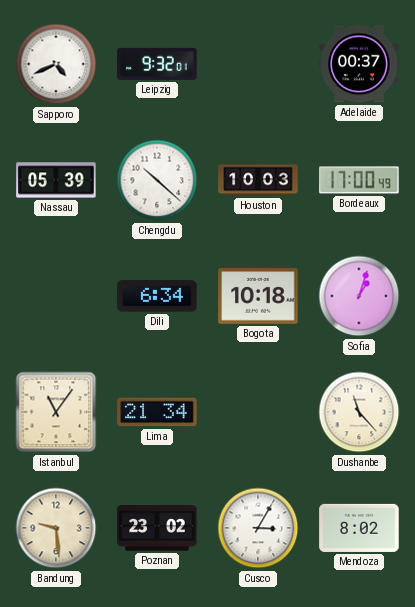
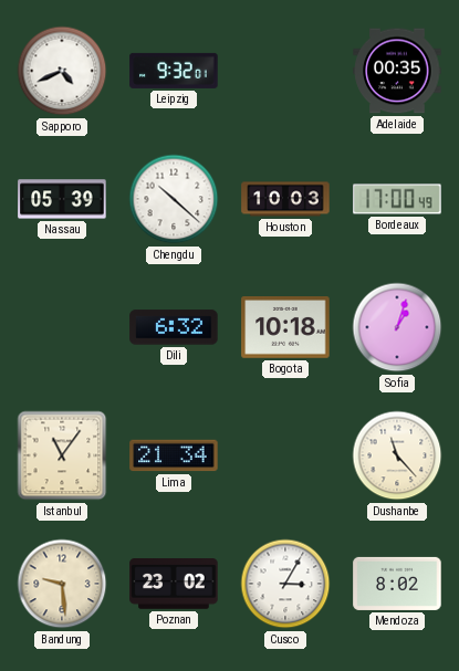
Adelaide: 00:37 -> 00:35
Dili: 6:34 -> 6:32
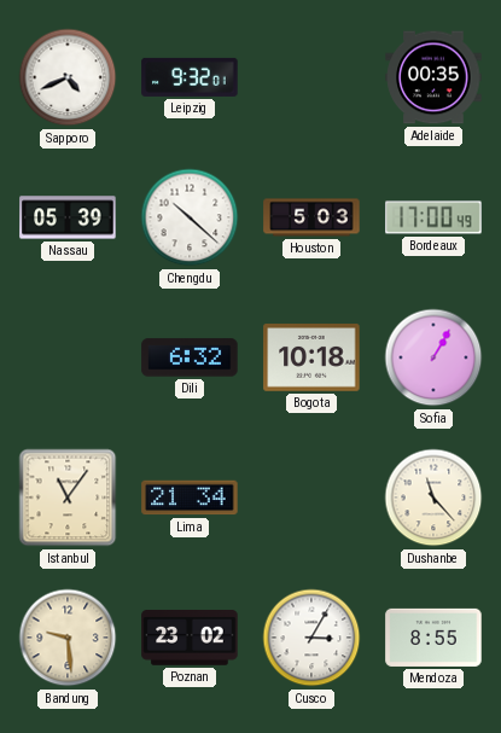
Houston: 10:03 -> 5:03
Sofia: 1:03 -> 1:05
Mendoza: 8:02 -> 8:55
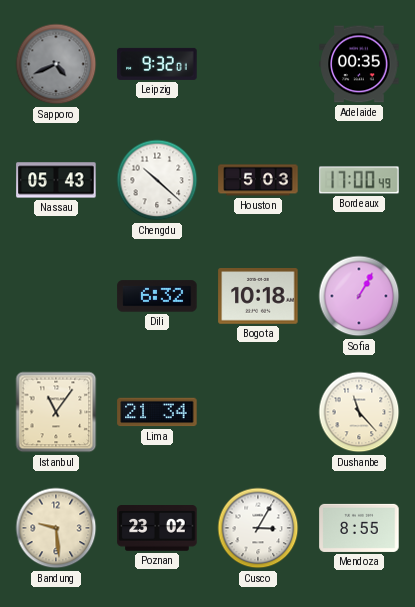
Sapporo dial: white -> grey
Nassau: 05:39 -> 05:43
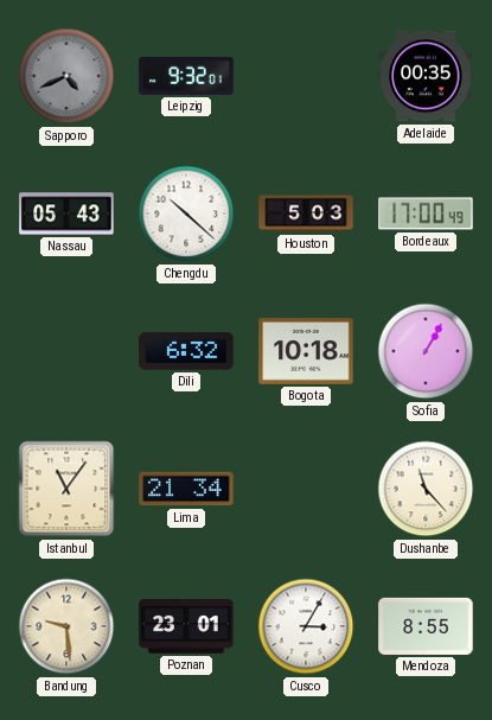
Poznan: 23:02 -> 23:01
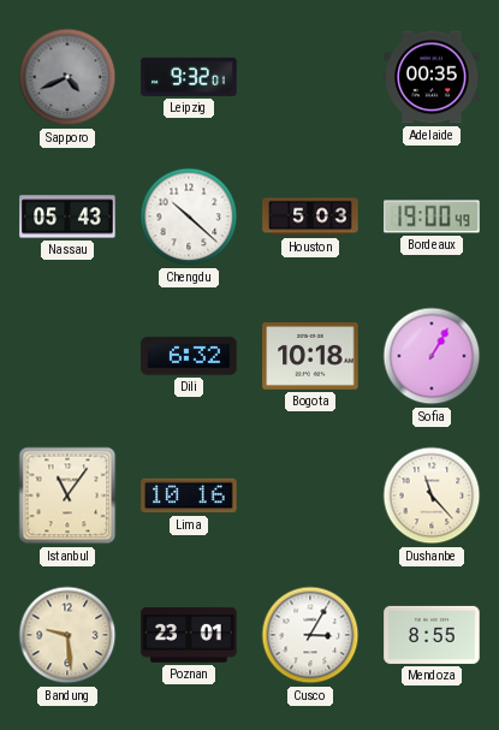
Bordeaux: 17:00 -> 19:00
Lima: 21:34 -> 10:16
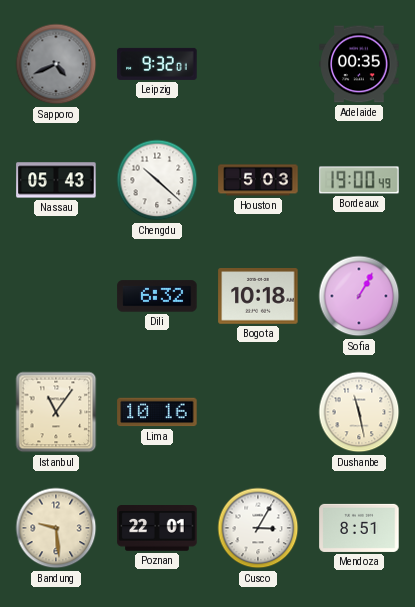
Dushanbe: 11:23 -> 11:28
Poznan: 23:01 -> 22:01
Mendoza: 8:55 -> 8:51
